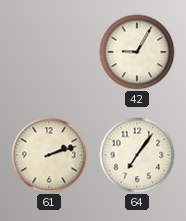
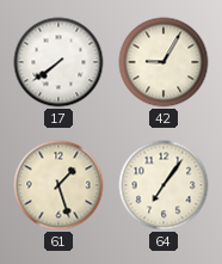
17: none -> 7:39
61: 2:12 -> 1:27
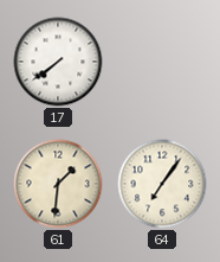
42: 9:05 -> none
61: 1:27 -> 1:31
